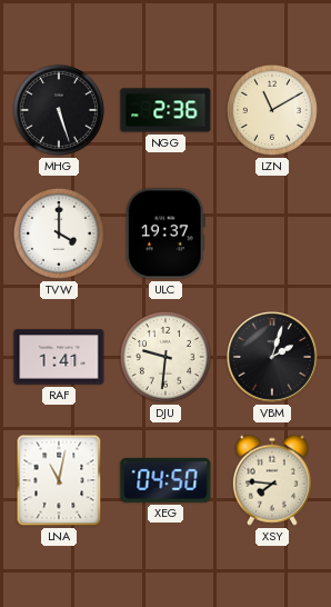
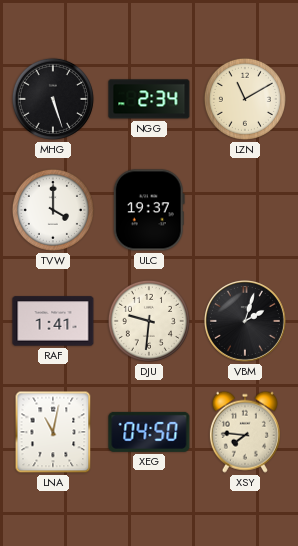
NGG: 2:36 -> 2:34
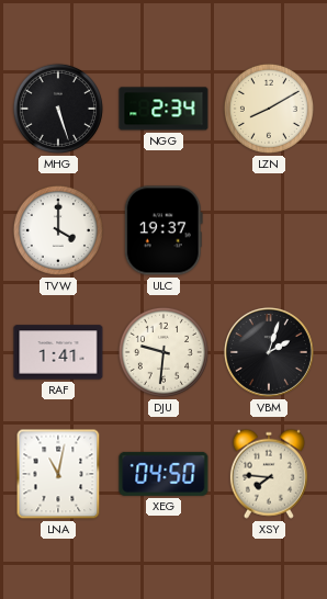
LZN: 11:10 -> 8:10
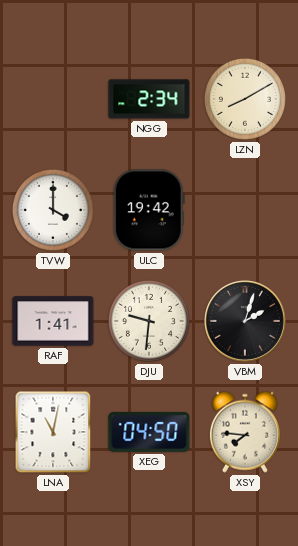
MHG: 5:27 -> none
ULC: 19:37 -> 19:42
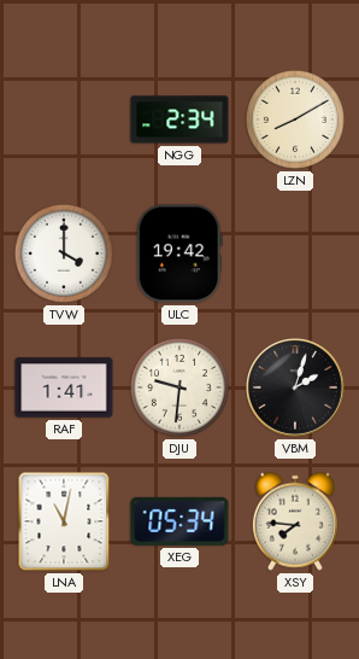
XEG: 04:50 -> 05:34
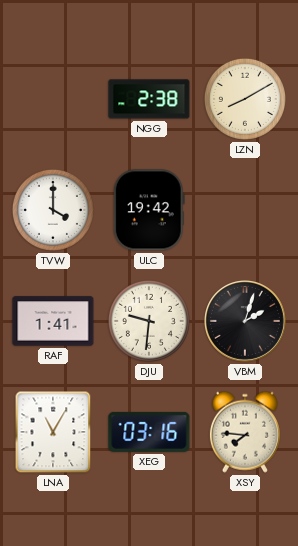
NGG: 2:34 -> 2:38
LNA: 11:02 -> 11:05
XEG: 05:34 -> 03:16
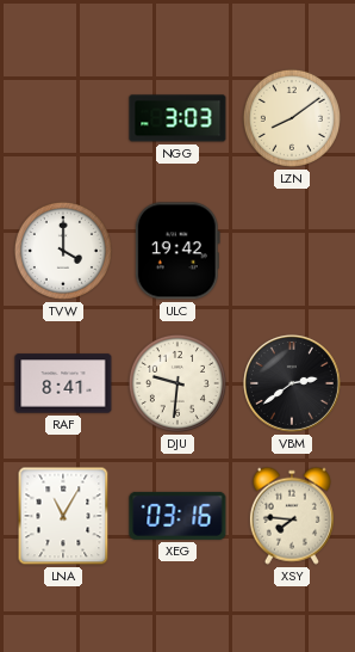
NGG: 2:38 -> 3:03
LZN: 8:10 -> 8:09
RAF: 1:41 -> 8:41
VBM: 2:03 -> 2:39
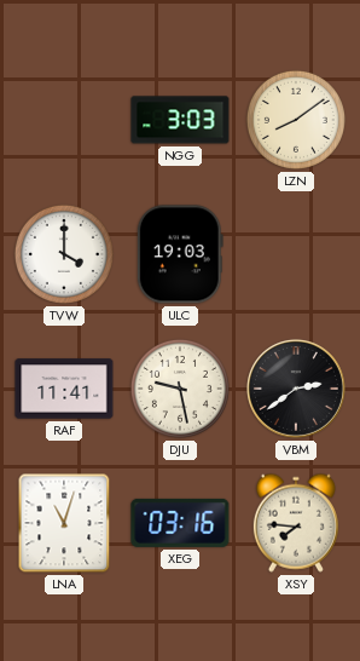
ULC: 19:42 -> 19:03
RAF: 8:41 -> 11:41
DJU: 9:31 -> 9:28
LNA: 11:05 -> 11:03
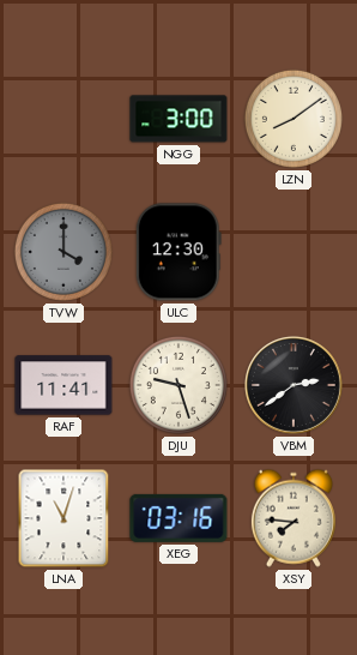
NGG: 3:03 -> 3:00
TVW dial: white -> grey
ULC: 19:03 -> 12:30
DJU: 9:28 -> 9:27
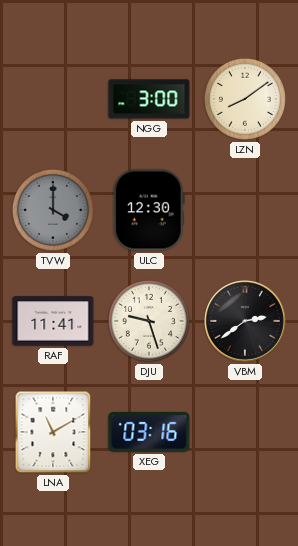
LNA: 11:03 -> 11:10
XSY: 7:46 -> none
